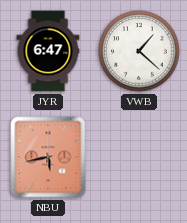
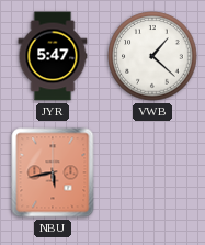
JYR: 6:47 -> 5:47
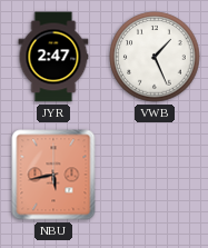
JYR: 5:47 -> 2:47
VWB: 1:22 -> 1:26
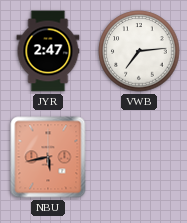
VWB: 1:26 -> 7:14
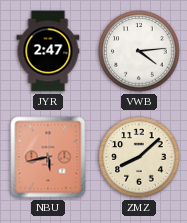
VWB: 7:14 -> 4:14
ZMZ: none -> 8:08
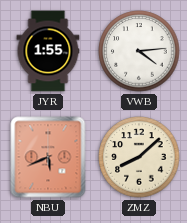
JYR: 2:47 -> 1:55
NBU: 5:43 -> 5:41
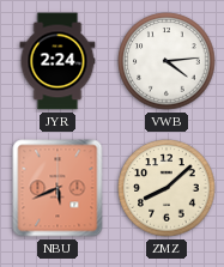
JYR: 1:55 -> 2:24
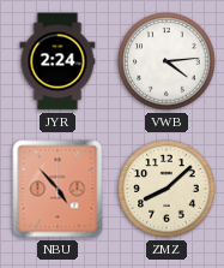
NBU: 5:41 -> 4:53
